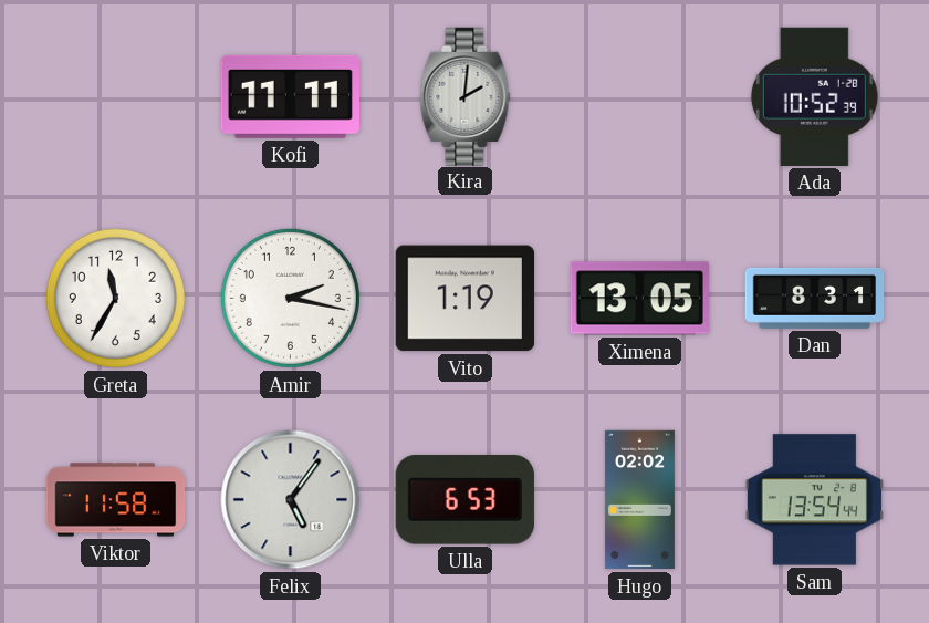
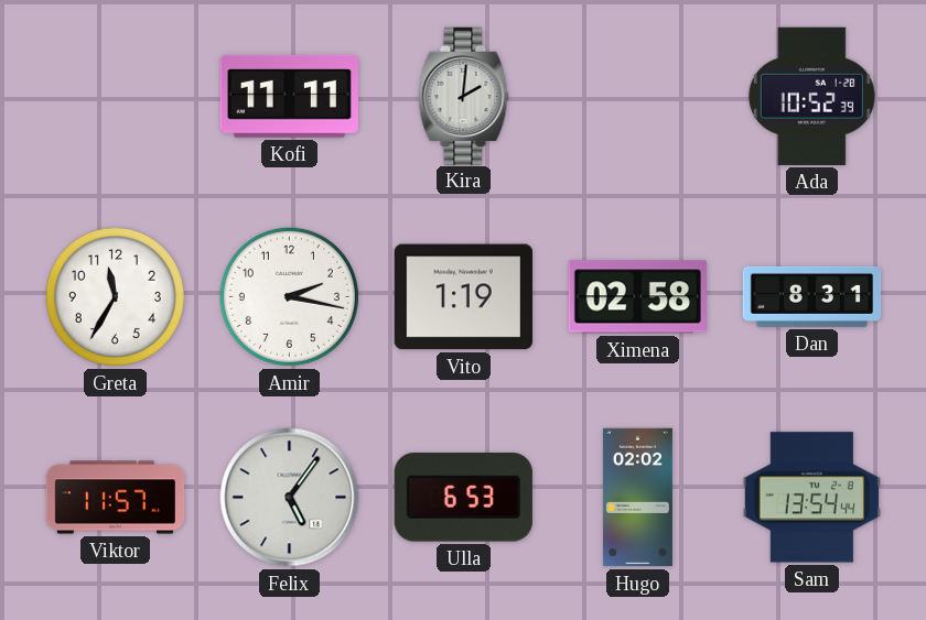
Ximena: 13:05 -> 02:58
Viktor: 11:58 -> 11:57
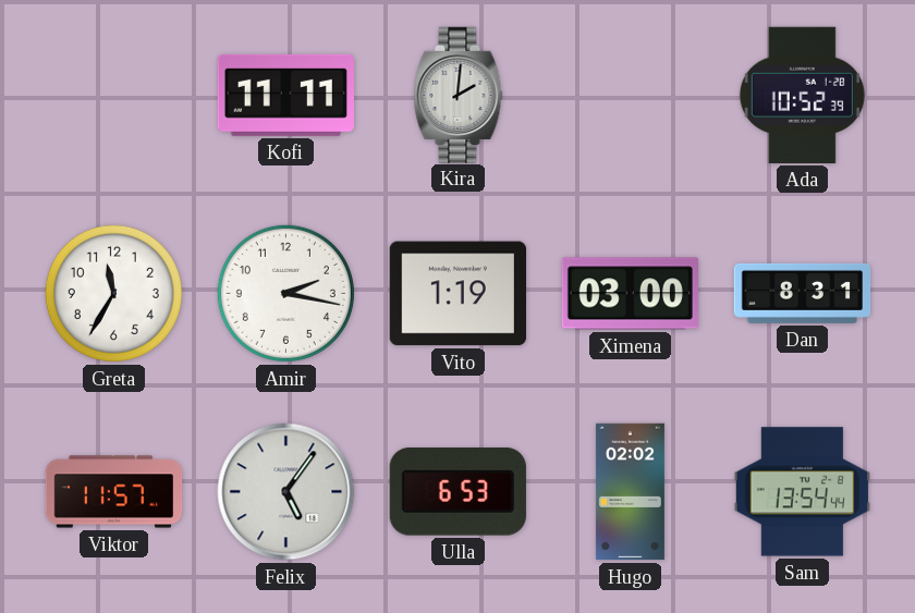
Ximena: 02:58 -> 03:00
